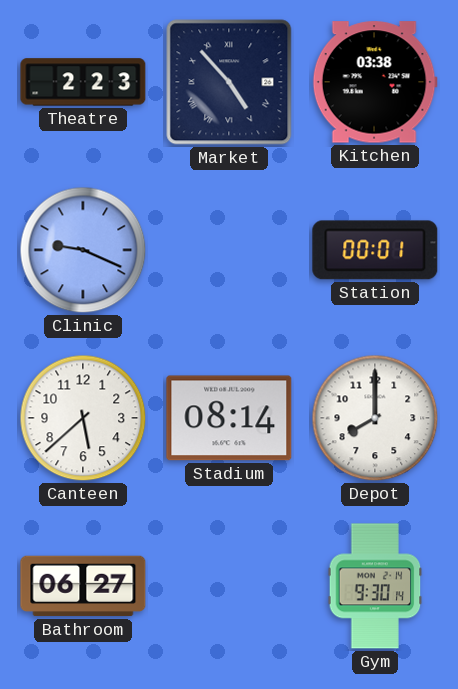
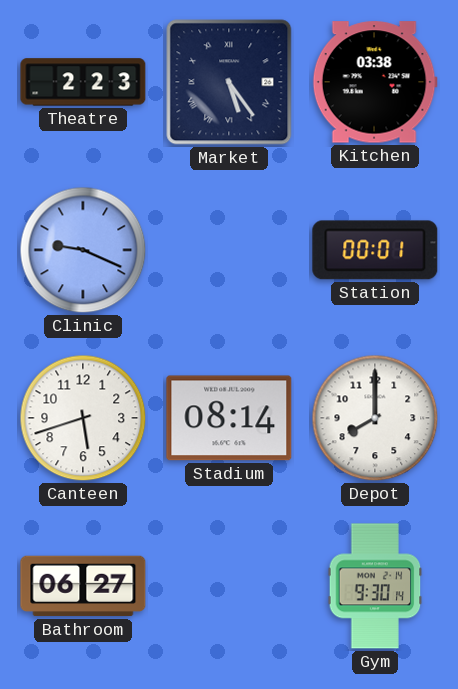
Market: 4:53 -> 5:24
Canteen: 5:38 -> 5:42
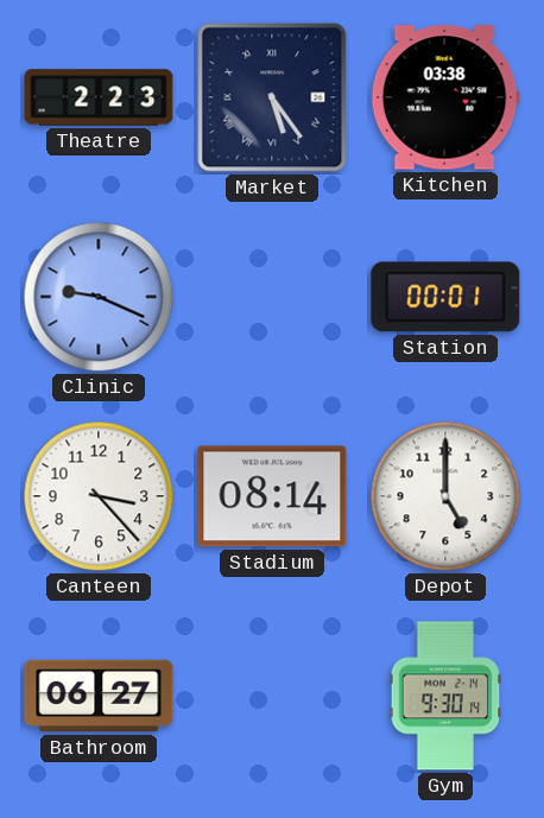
Canteen: 5:42 -> 3:23
Depot: 8:00 -> 5:00
